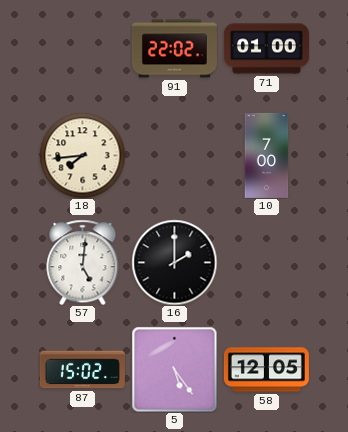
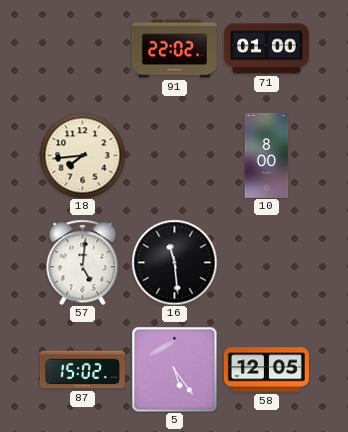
10: 7:00 -> 8:00
16: 2:00 -> 11:29
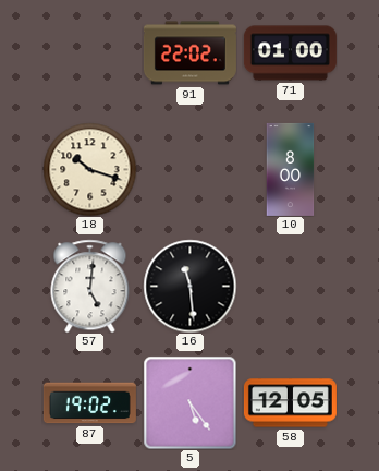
18: 7:44 -> 10:18
87: 15:02 -> 19:02
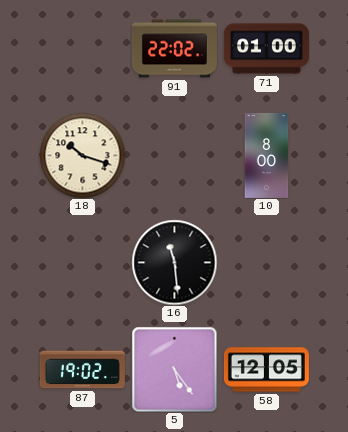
57: 5:01 -> none
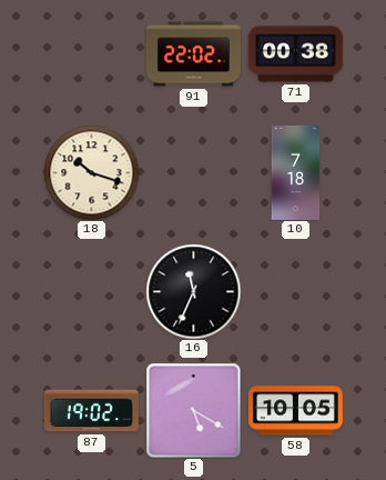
71: 01:00 -> 00:38
10: 8:00 -> 7:18
16: 11:29 -> 11:34
5: 5:24 -> 5:20
58: 12:05 -> 10:05
